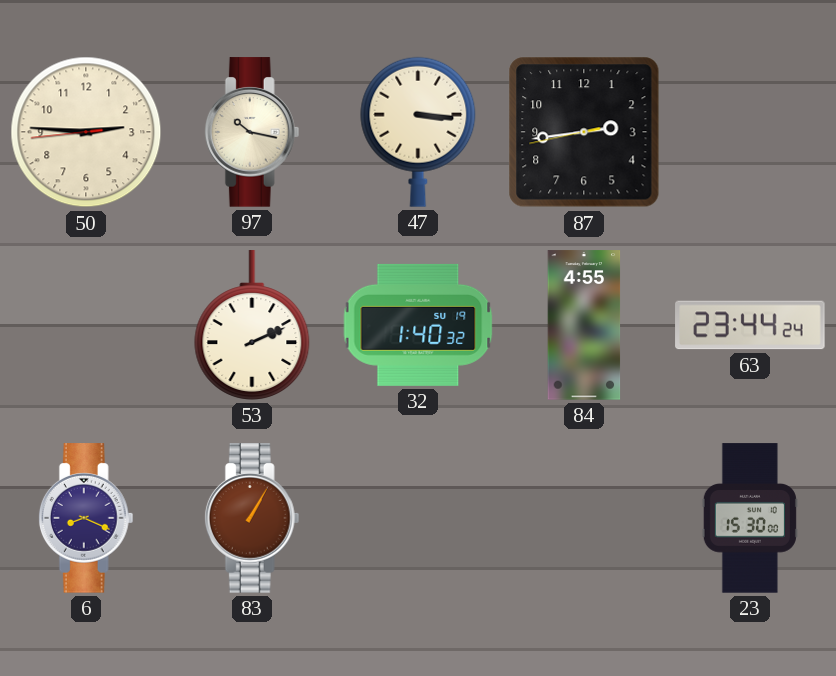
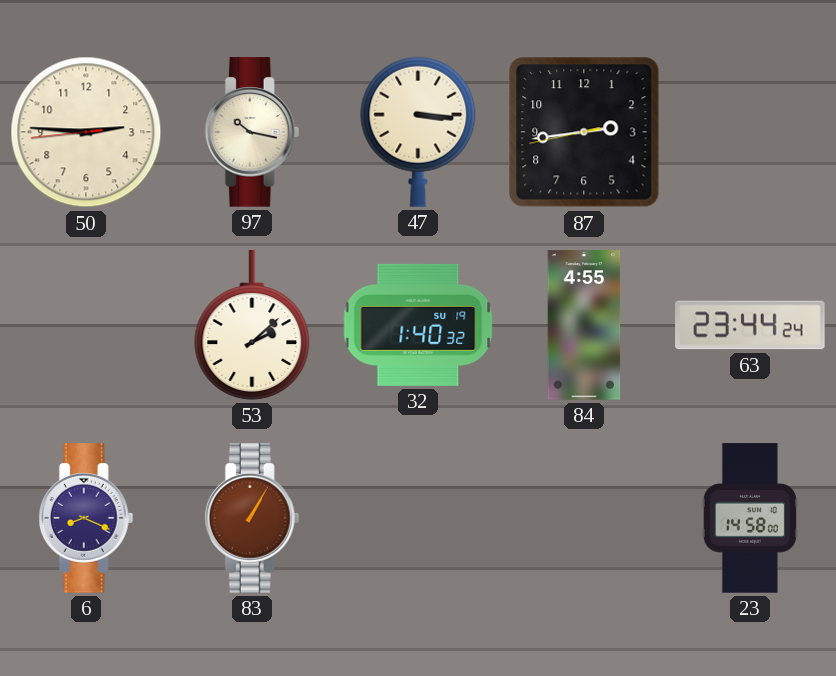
53: 2:11 -> 2:08
23: 15:30 -> 14:58
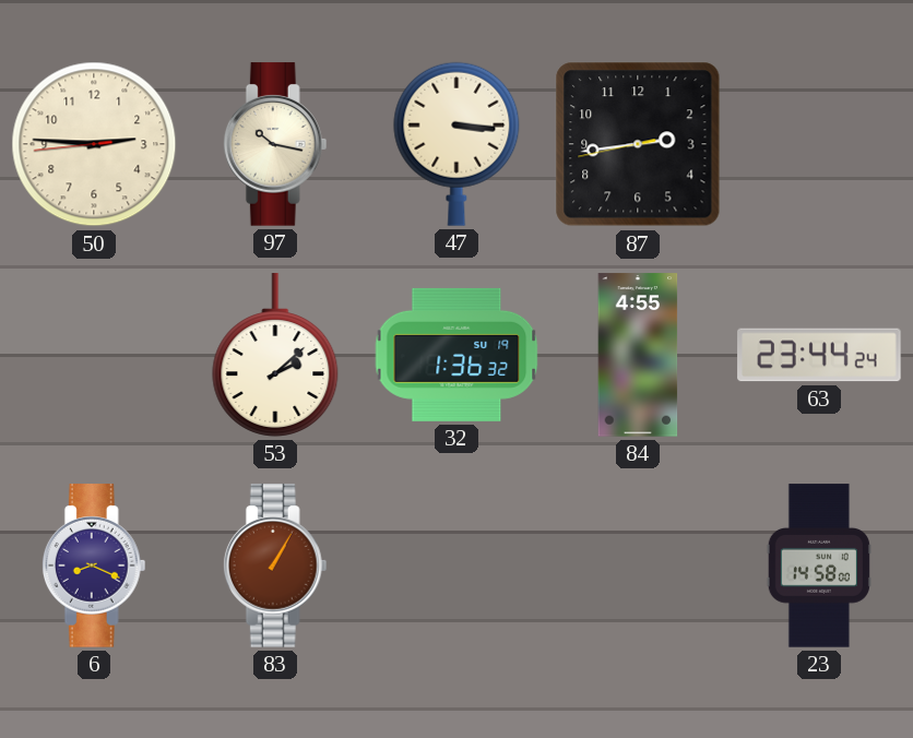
32: 1:40 -> 1:36
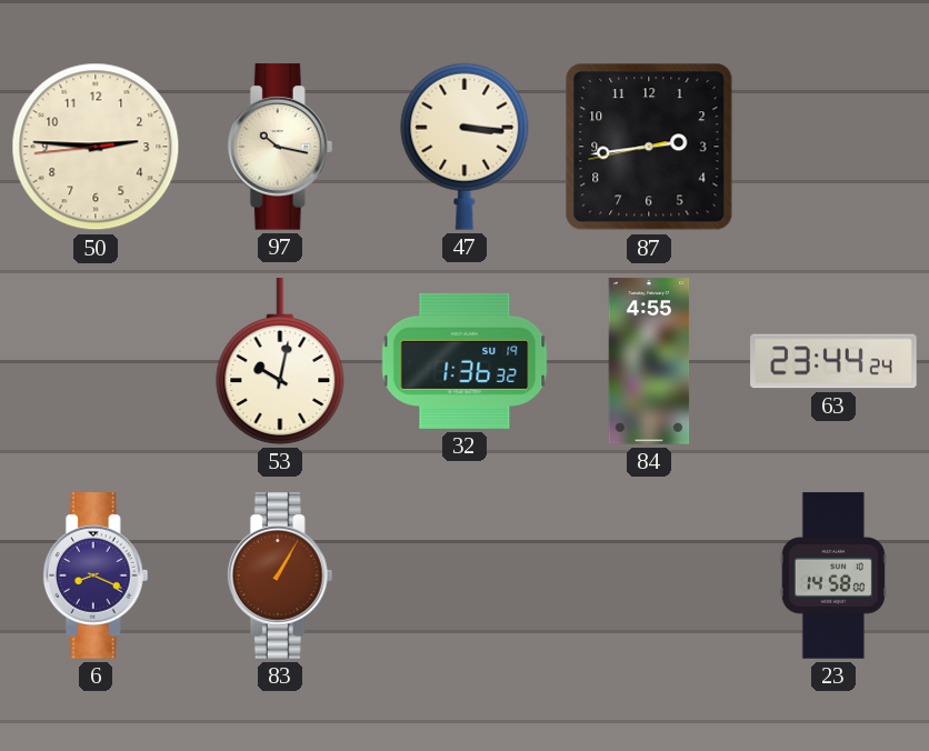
53: 2:08 -> 10:02
